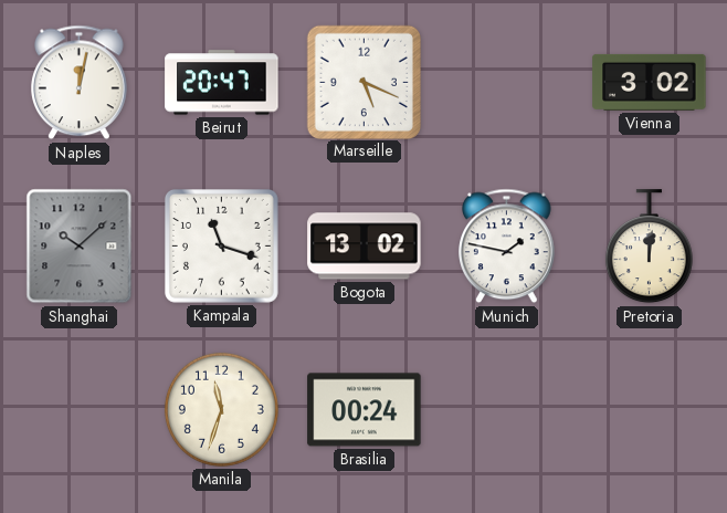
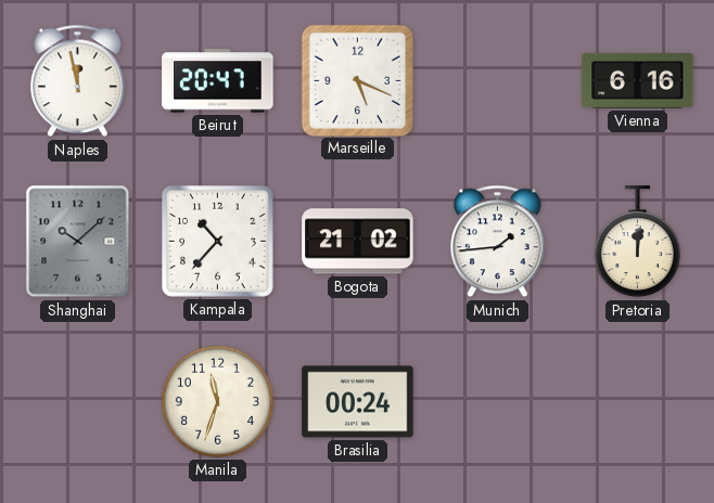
Naples: 12:02 -> 11:58
Vienna: 3:02 -> 6:16
Kampala: 11:18 -> 10:37
Bogota: 13:02 -> 21:02
Munich: 1:47 -> 1:44
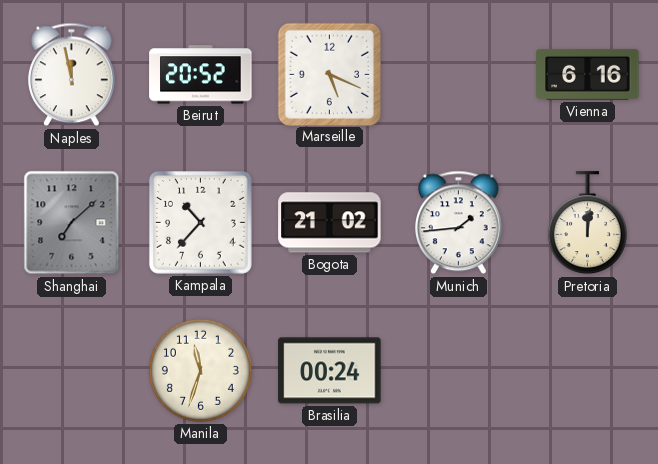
Beirut: 20:47 -> 20:52
Shanghai: 10:08 -> 7:08
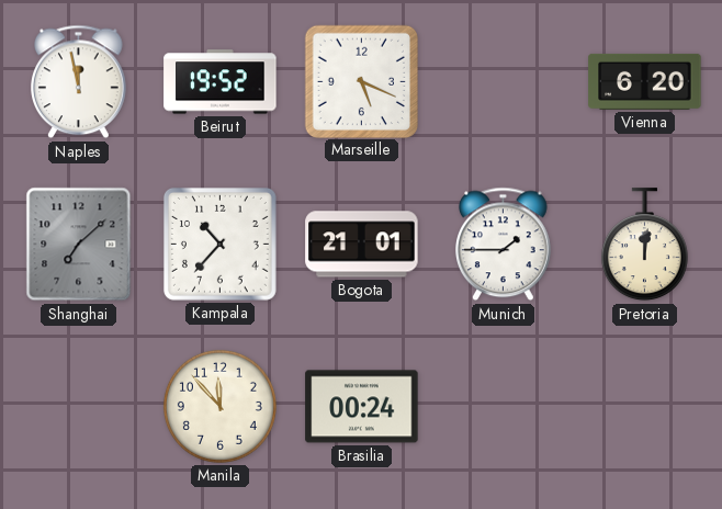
Beirut: 20:52 -> 19:52
Vienna: 6:16 -> 6:20
Bogota: 21:02 -> 21:01
Munich: 1:44 -> 1:45
Manila: 11:33 -> 11:53
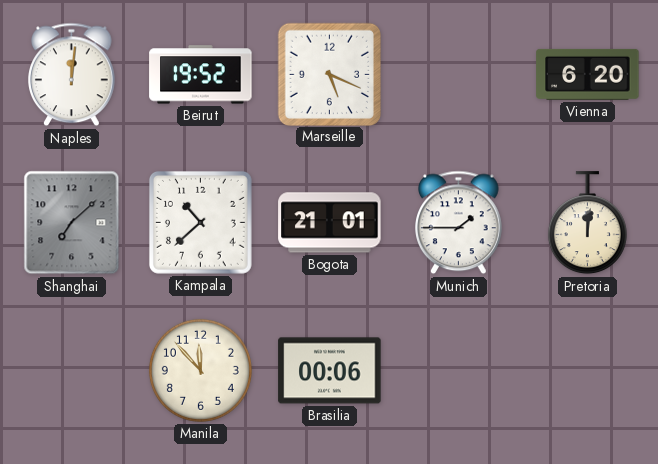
Naples: 11:58 -> 12:01
Kampala: 10:37 -> 10:38
Brasilia: 00:24 -> 00:06
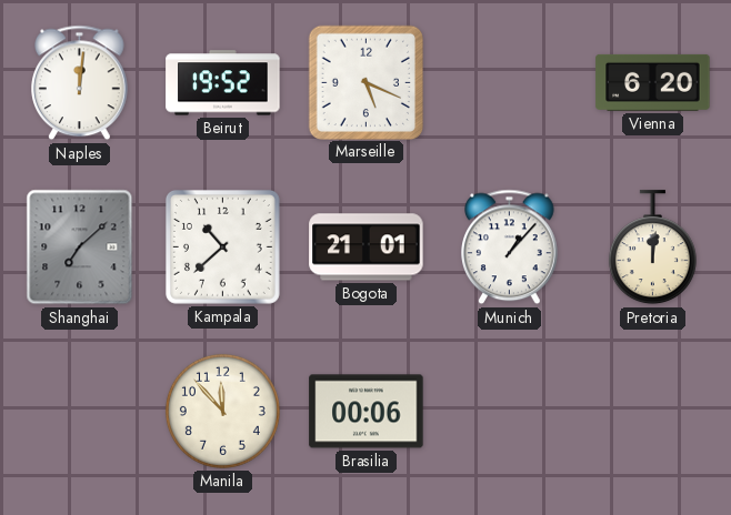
Munich: 1:45 -> 1:07
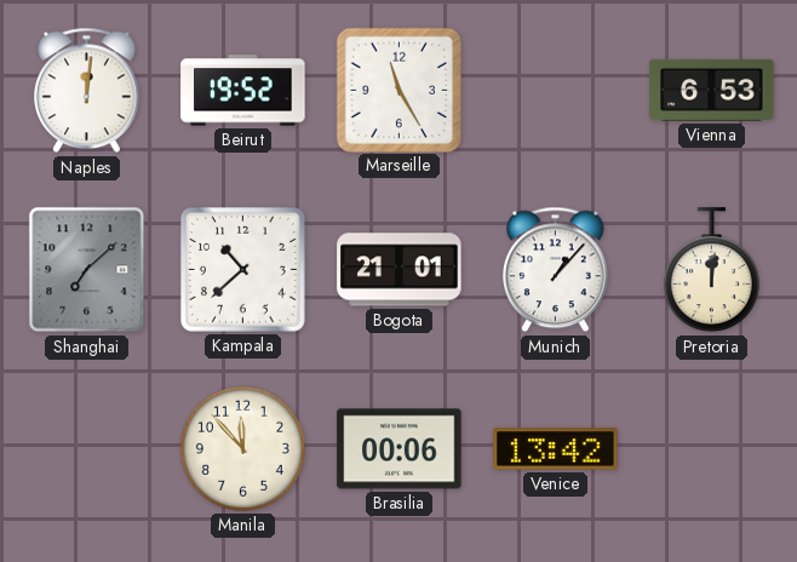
Marseille: 5:19 -> 11:25
Vienna: 6:20 -> 6:53
Venice: none -> 13:42
